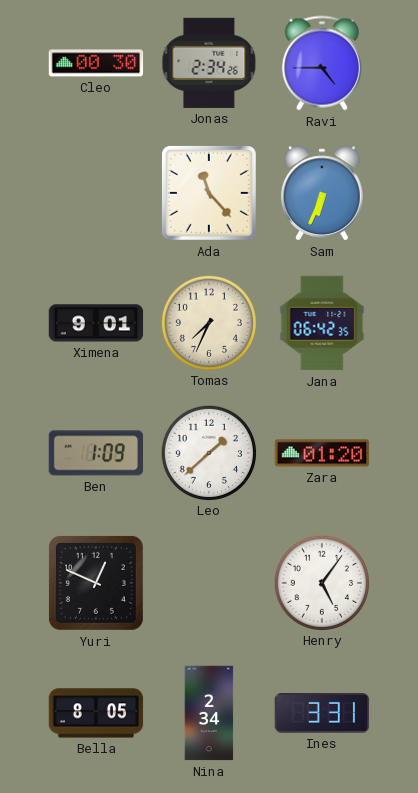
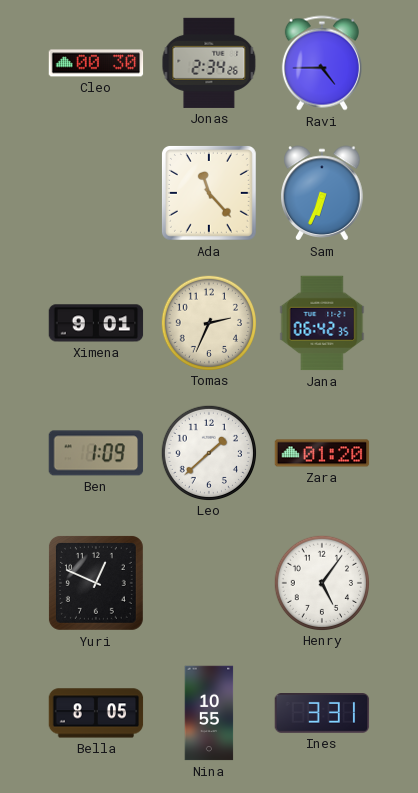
Tomas: 7:34 -> 2:34
Nina: 2:34 -> 10:55
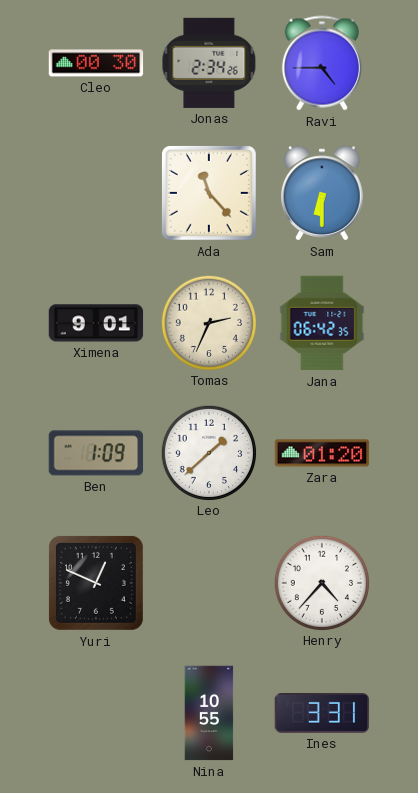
Sam: 6:34 -> 6:30
Henry: 5:06 -> 4:37
Bella: 8:05 -> none
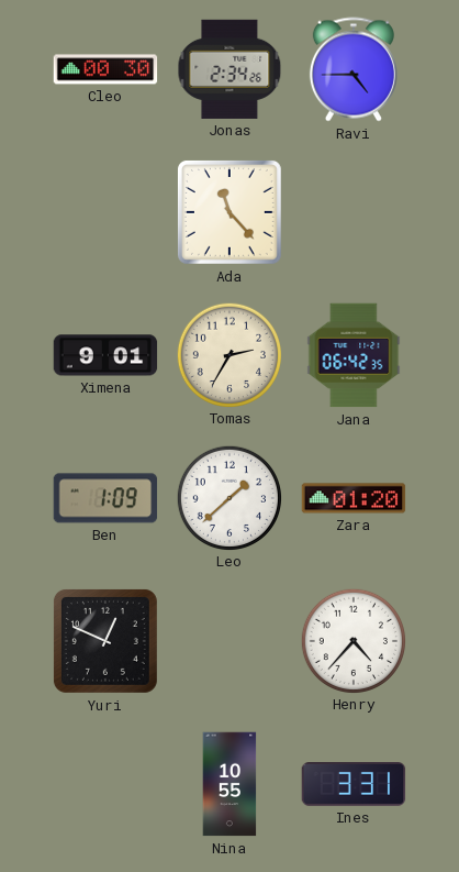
Sam: 6:30 -> none
Tomas: 2:34 -> 2:35
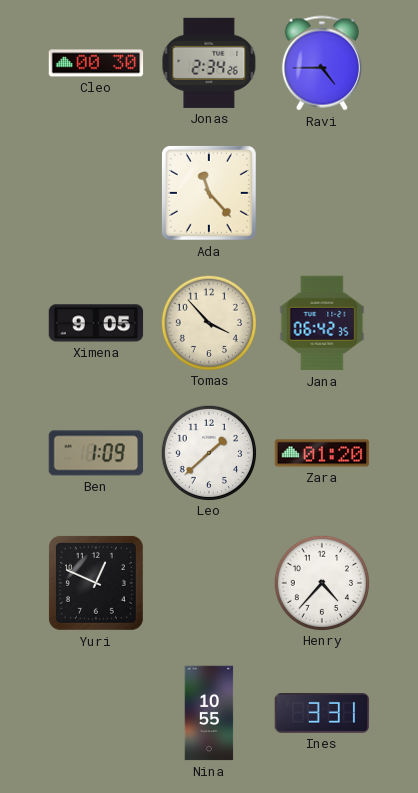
Ximena: 9:01 -> 9:05
Tomas: 2:35 -> 3:53
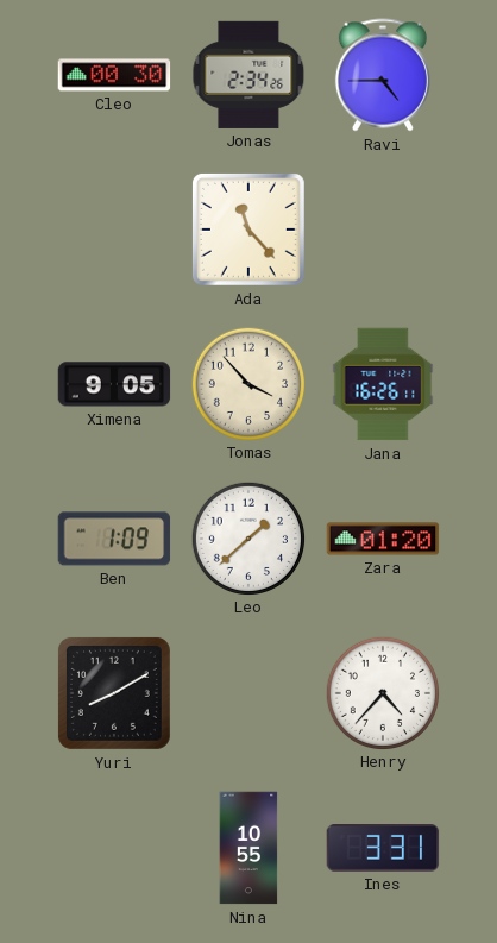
Jana: 06:42 -> 16:26
Yuri: 12:49 -> 8:10
